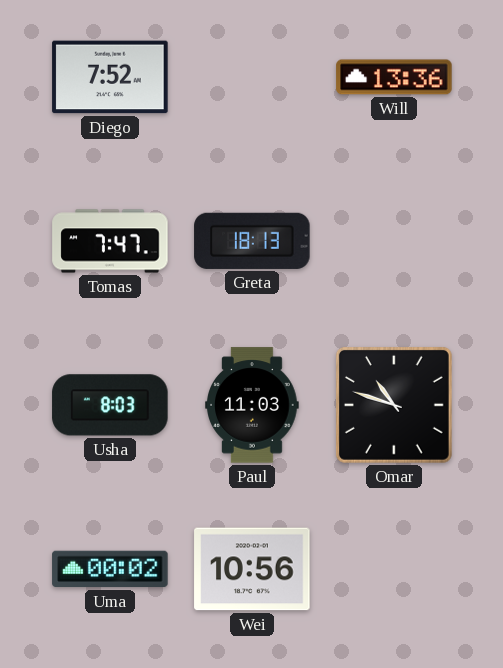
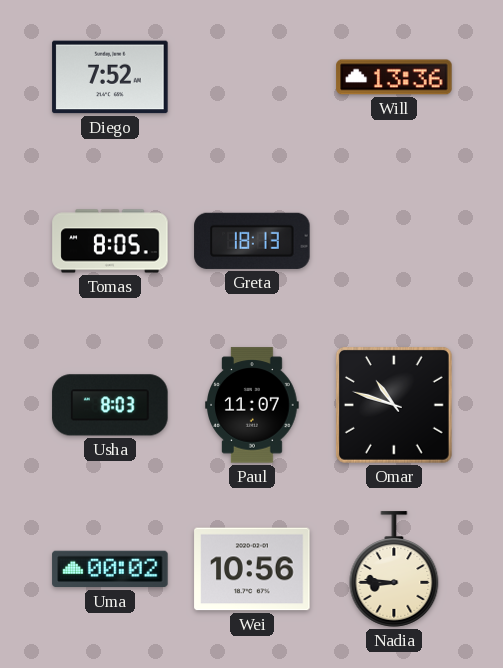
Tomas: 7:47 -> 8:05
Paul: 11:03 -> 11:07
Nadia: none -> 8:46
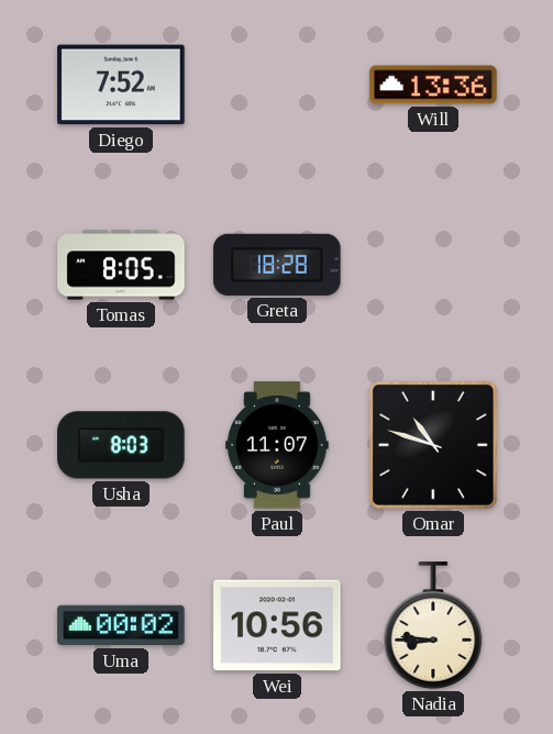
Greta: 18:13 -> 18:28
